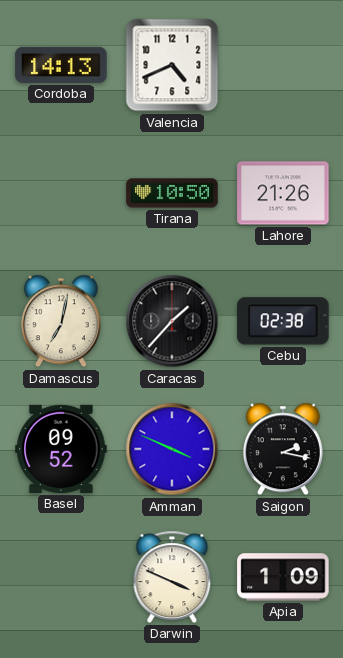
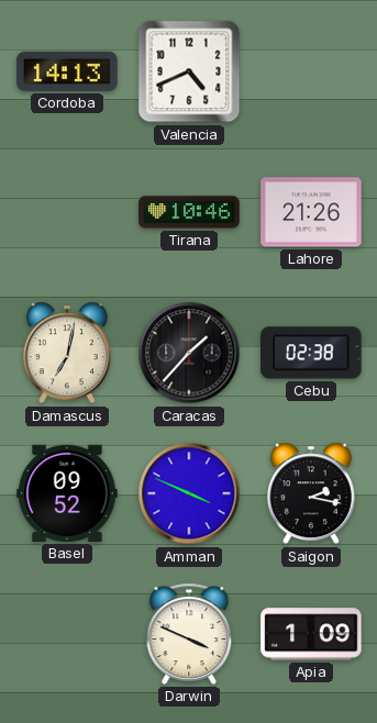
Tirana: 10:50 -> 10:46
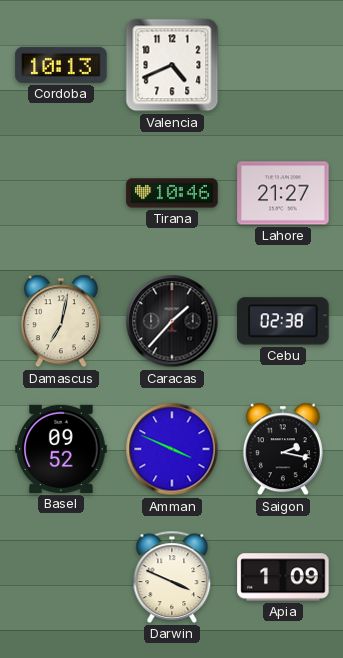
Cordoba: 14:13 -> 10:13
Lahore: 21:26 -> 21:27
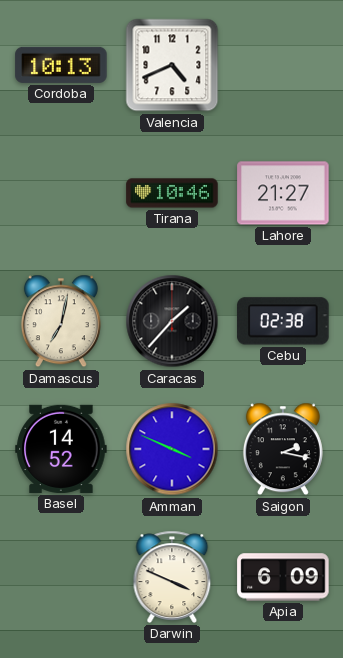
Basel: 09:52 -> 14:52
Apia: 1:09 -> 6:09
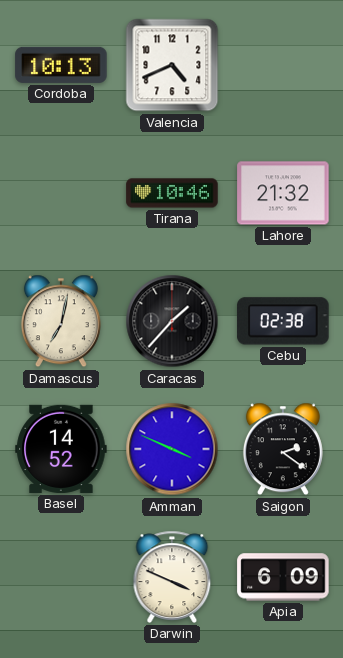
Lahore: 21:27 -> 21:32
Saigon: 2:17 -> 2:21
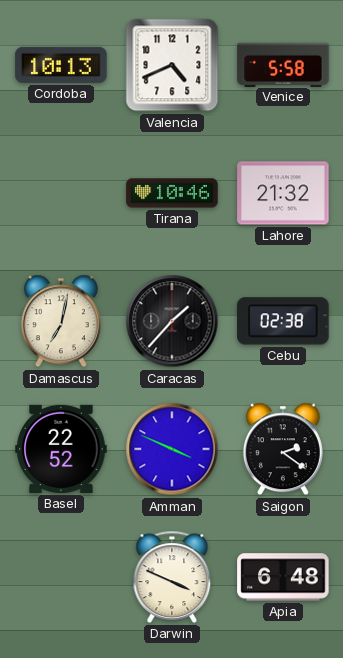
Venice: none -> 5:58
Basel: 14:52 -> 22:52
Apia: 6:09 -> 6:48
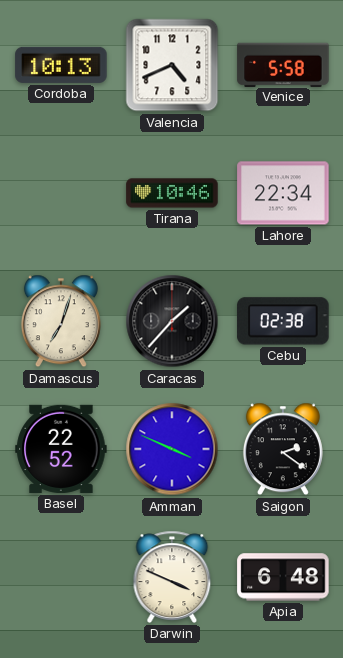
Lahore: 21:32 -> 22:34
Damascus: 7:02 -> 7:03
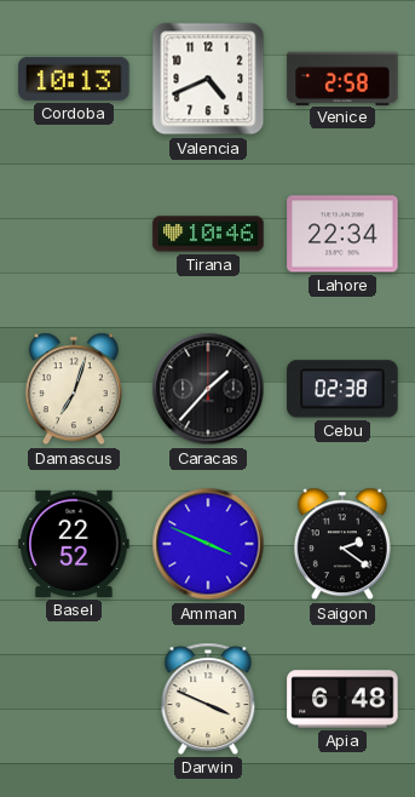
Venice: 5:58 -> 2:58
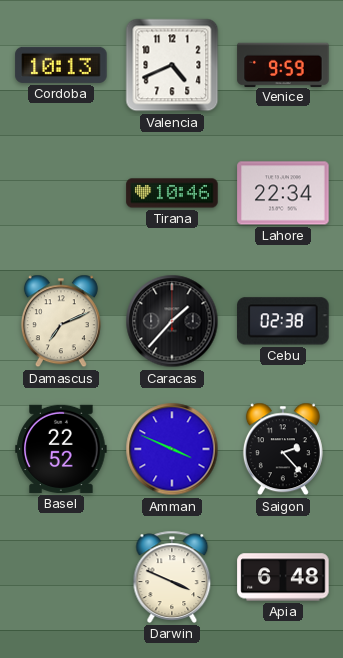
Venice: 2:58 -> 9:59
Damascus: 7:03 -> 7:11
Saigon: 2:21 -> 2:23
